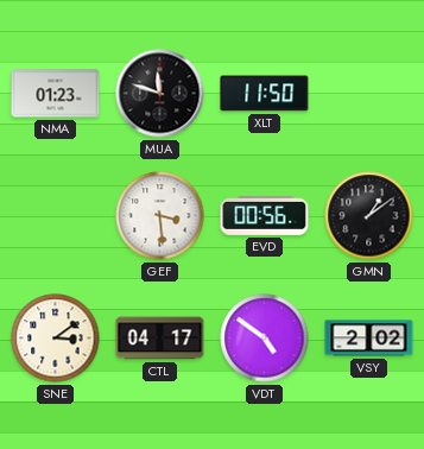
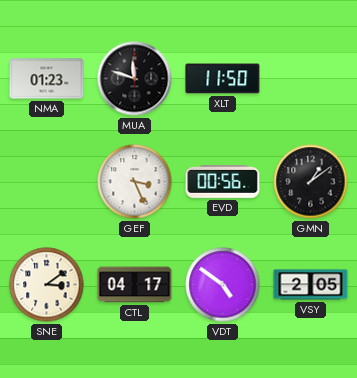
GEF: 3:29 -> 3:26
VSY: 2:02 -> 2:05
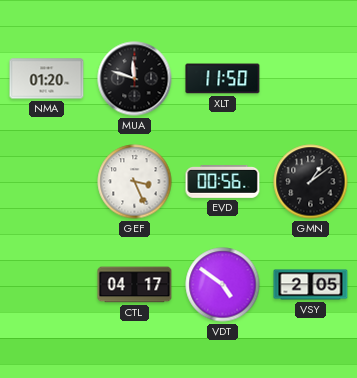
NMA: 01:23 -> 01:20
SNE: 3:09 -> none
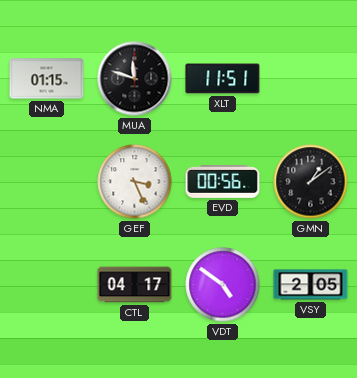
NMA: 01:20 -> 01:15
XLT: 11:50 -> 11:51
